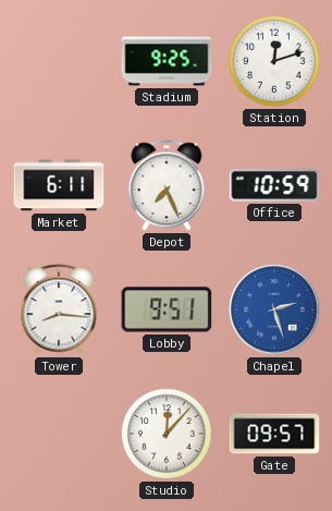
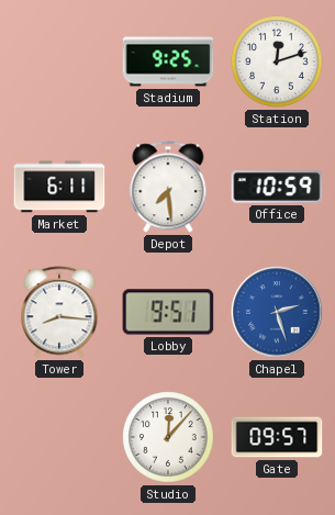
Depot: 7:26 -> 7:29
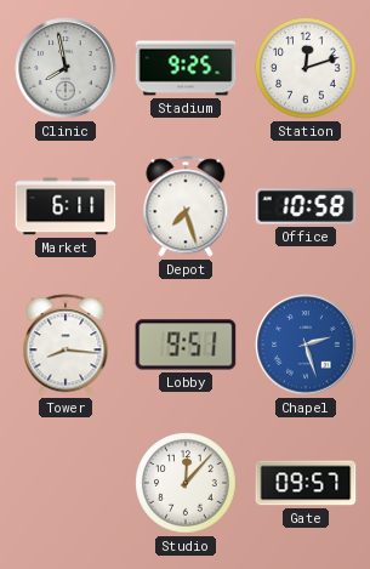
Clinic: none -> 7:58
Depot: 7:29 -> 7:27
Office: 10:59 -> 10:58
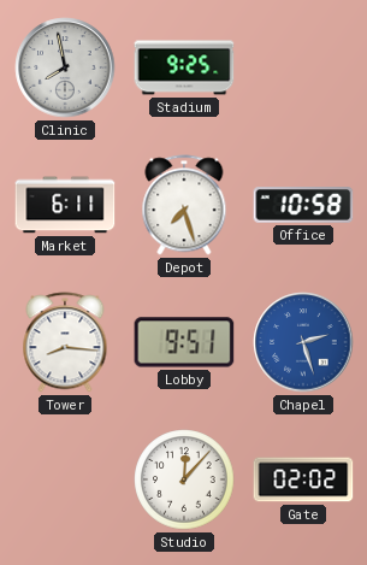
Station: 12:12 -> none
Gate: 09:57 -> 02:02
